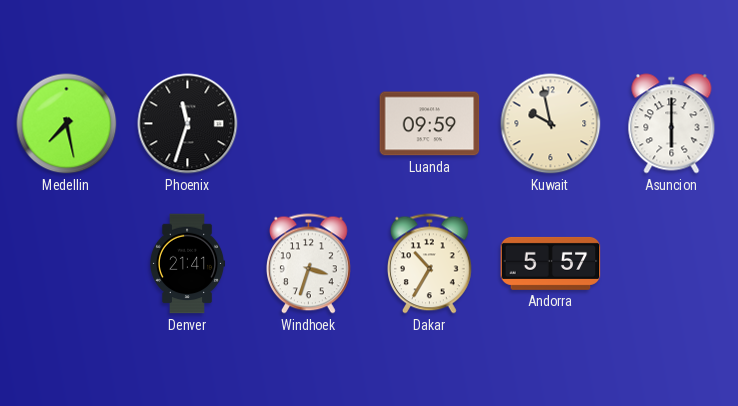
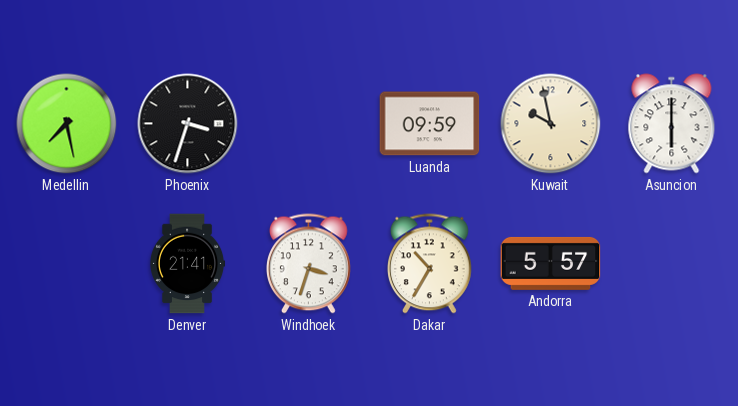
Phoenix: 11:33 -> 3:33
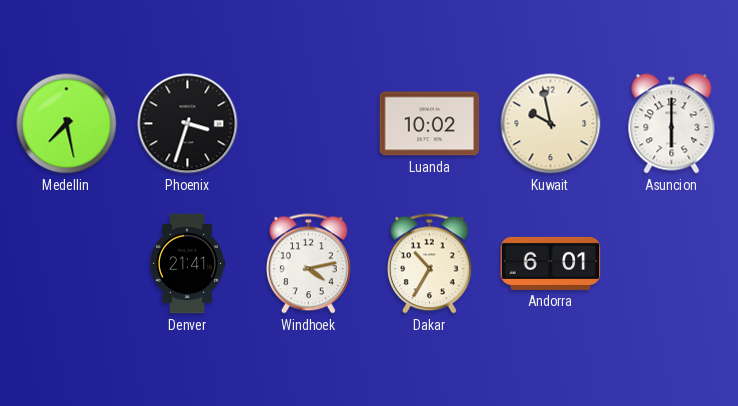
Luanda: 09:59 -> 10:02
Windhoek: 3:33 -> 4:13
Andorra: 5:57 -> 6:01
